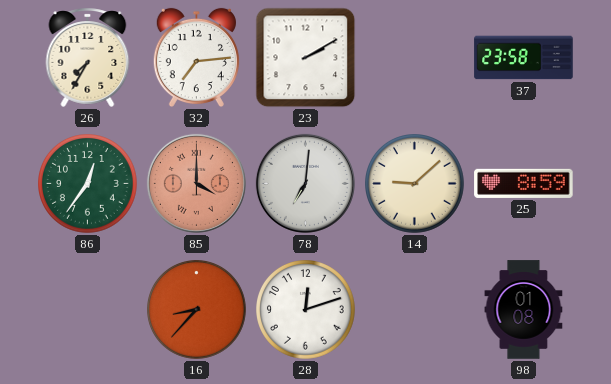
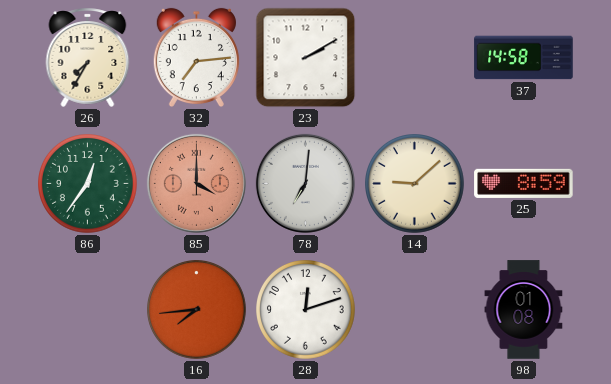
37: 23:58 -> 14:58
16: 8:37 -> 7:44
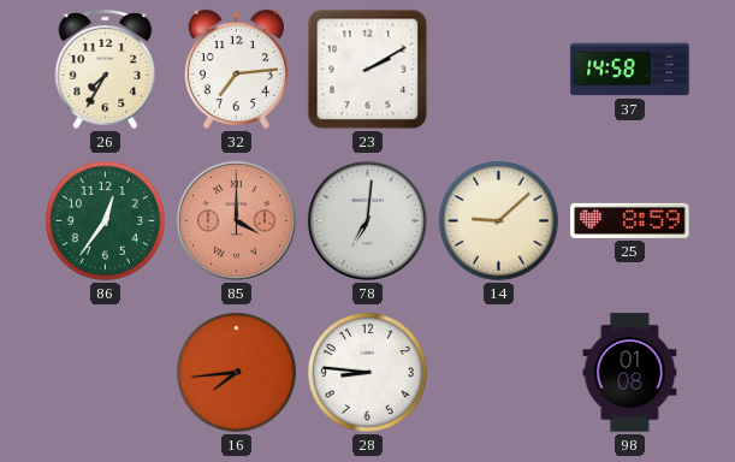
28: 12:12 -> 8:46
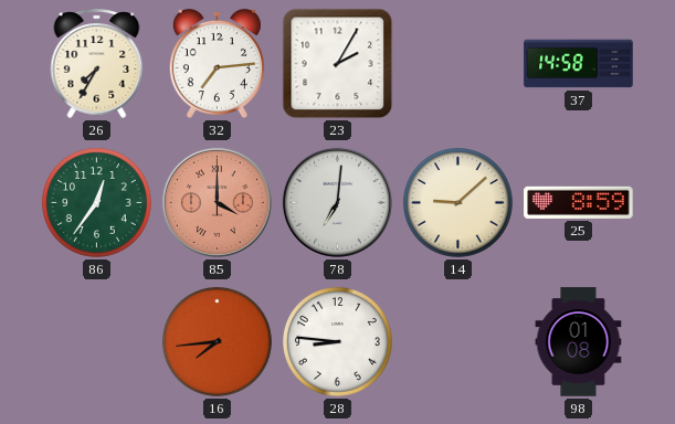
23: 2:10 -> 2:05
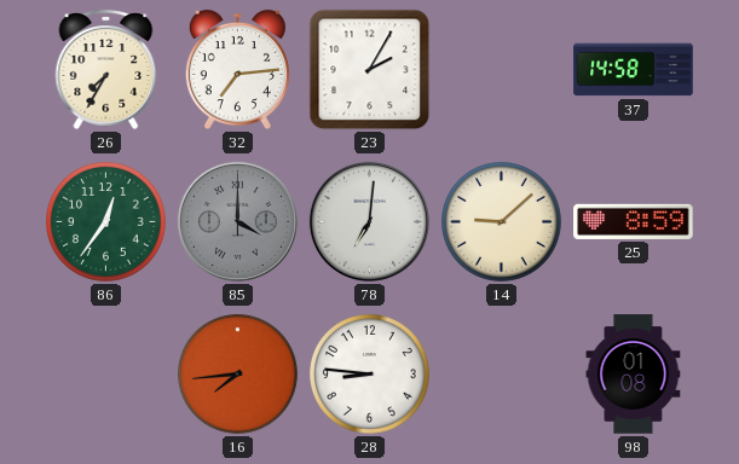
85 dial: salmon -> grey
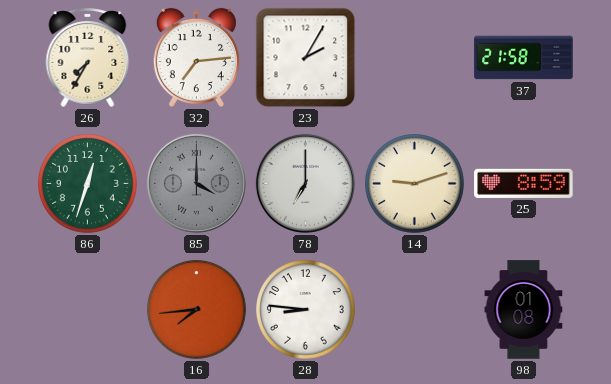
37: 14:58 -> 21:58
86: 12:36 -> 12:33
78: 7:01 -> 7:00
14: 9:08 -> 9:12
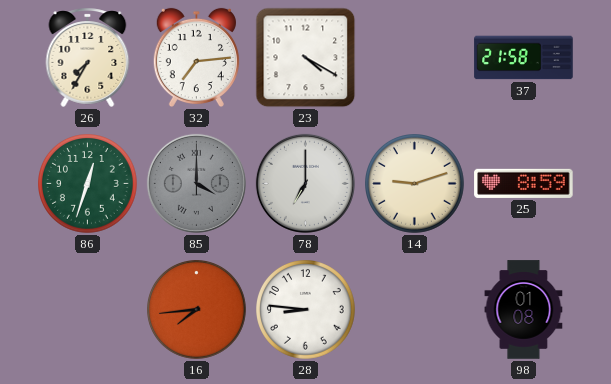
23: 2:05 -> 4:20
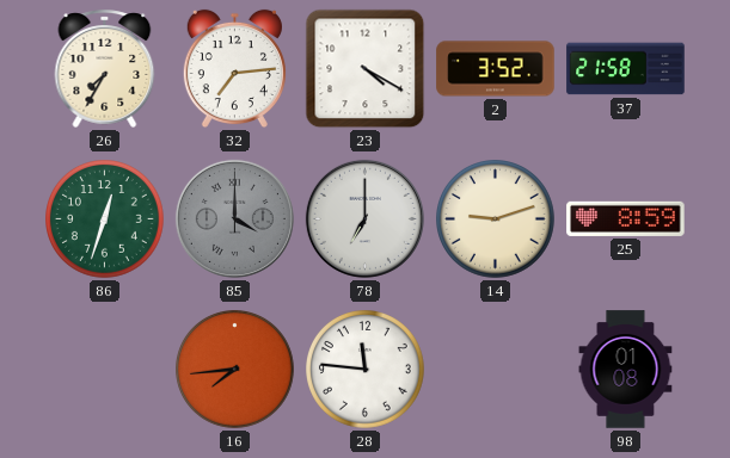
2: none -> 3:52
28: 8:46 -> 11:46
